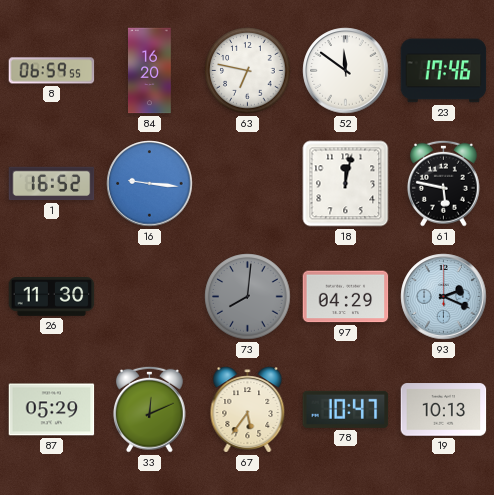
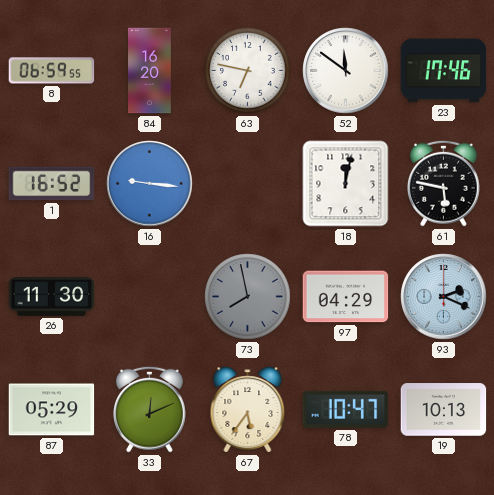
73: 8:01 -> 7:58
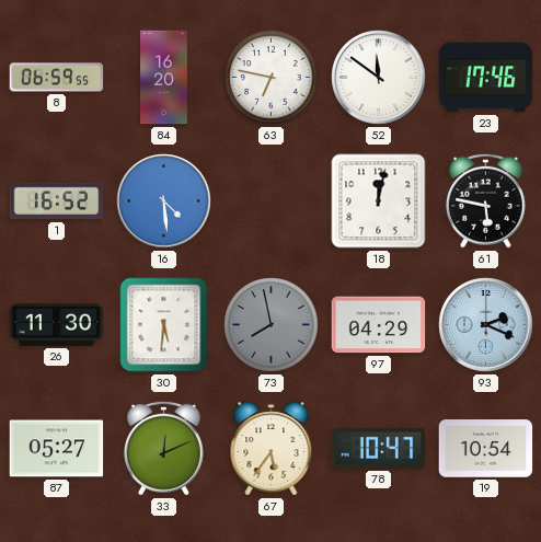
16: 9:16 -> 4:29
30: none -> 5:31
87: 05:29 -> 05:27
19: 10:13 -> 10:54
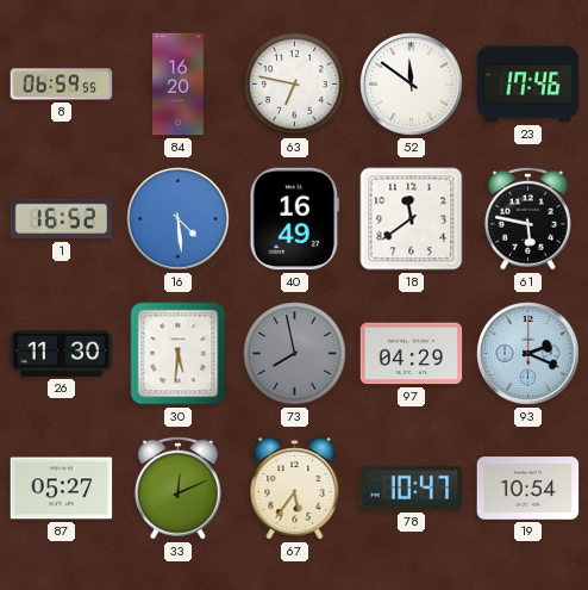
40: none -> 16:49
18: 12:02 -> 11:39
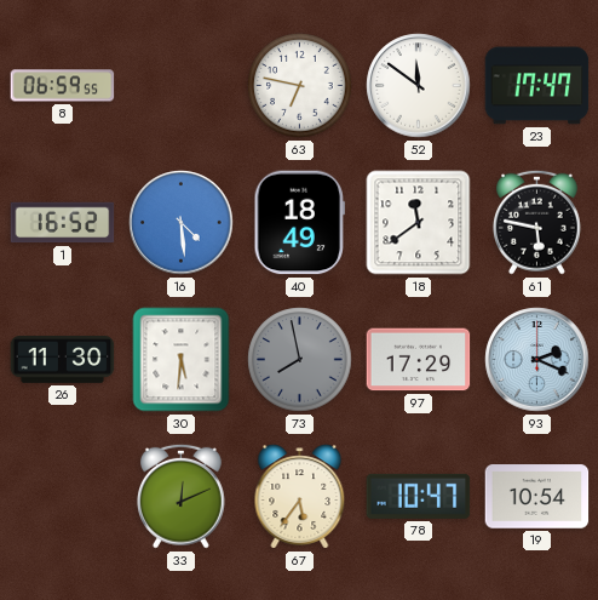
84: 16:20 -> none
23: 17:46 -> 17:47
40: 16:49 -> 18:49
97: 04:29 -> 17:29
87: 05:27 -> none
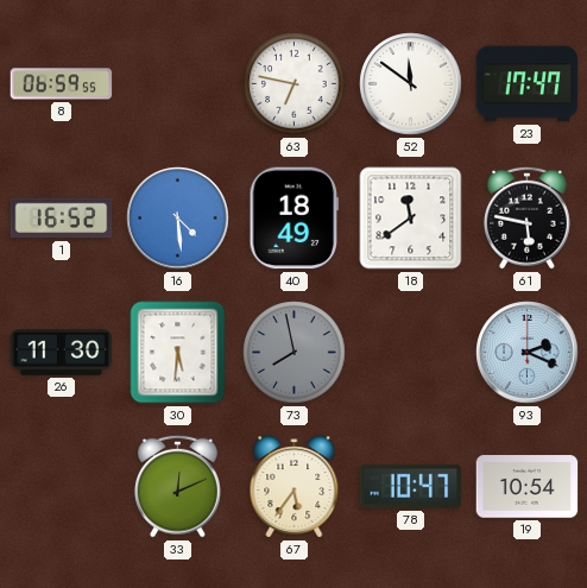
97: 17:29 -> none
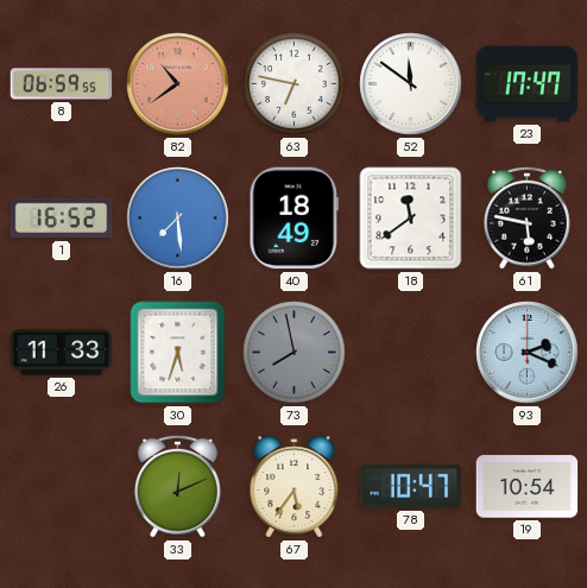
82: none -> 10:39
16: 4:29 -> 7:29
26: 11:30 -> 11:33
30: 5:31 -> 5:33
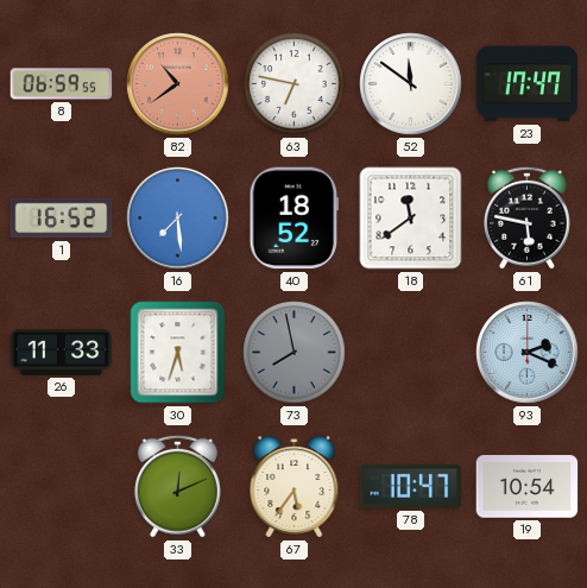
40: 18:49 -> 18:52
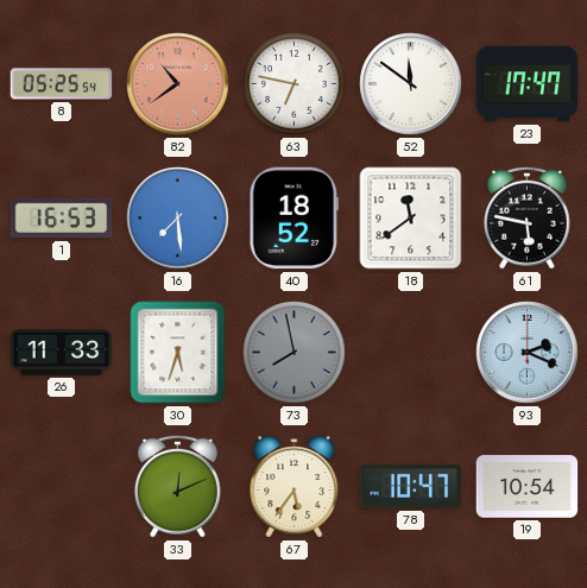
8: 06:59 -> 05:25
1: 16:52 -> 16:53
